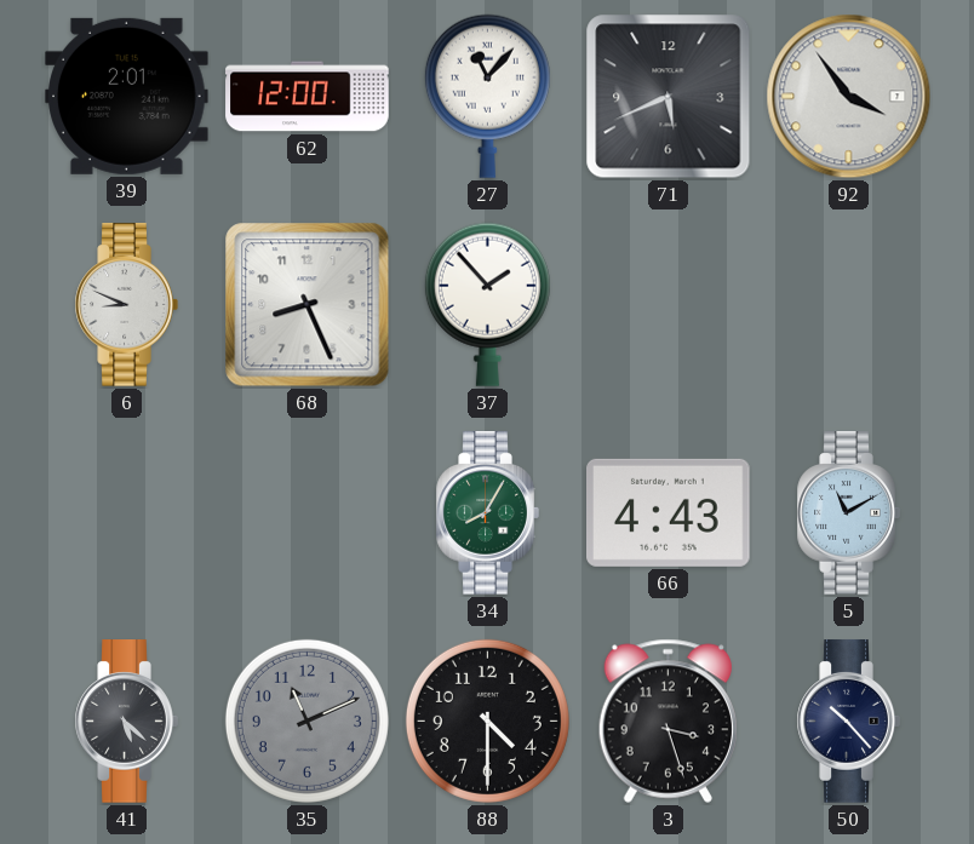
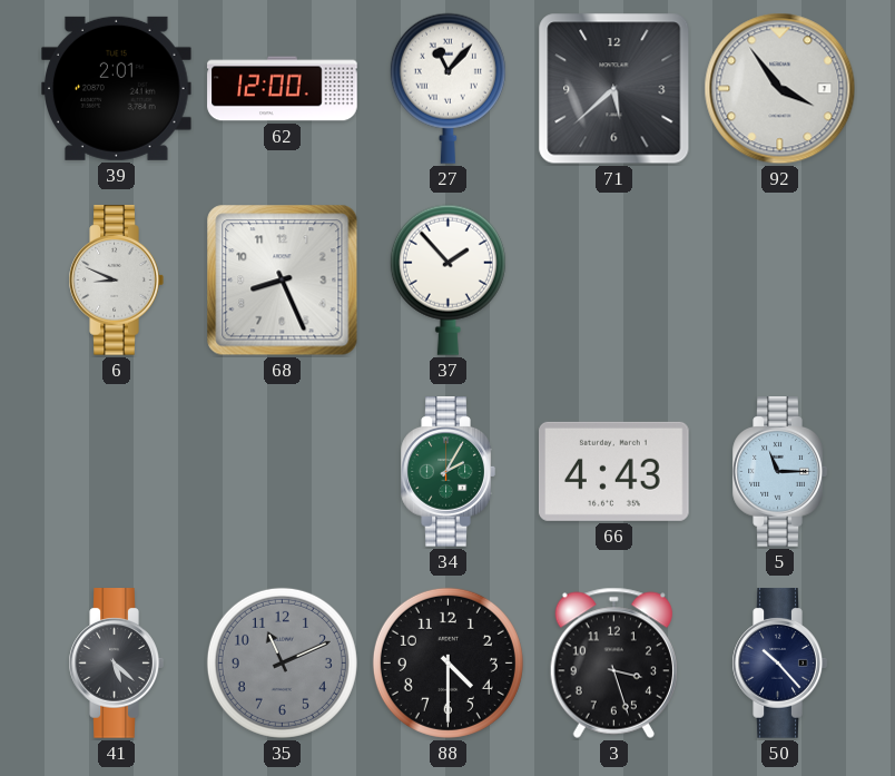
71: 5:41 -> 5:38
34: 8:05 -> 2:05
5: 11:10 -> 11:15
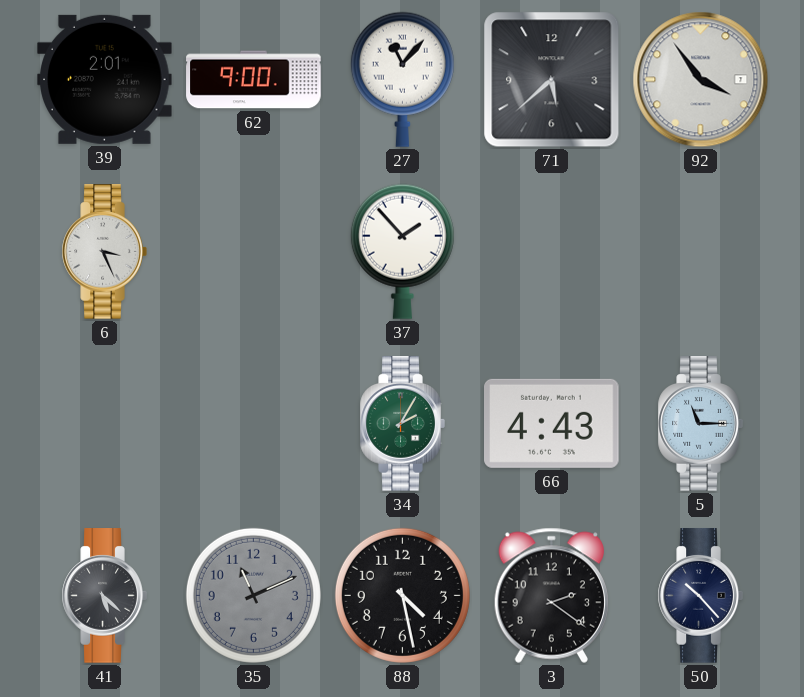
62: 12:00 -> 9:00
6: 8:49 -> 3:26
68: 8:26 -> none
88: 4:30 -> 4:28
3: 3:27 -> 2:21
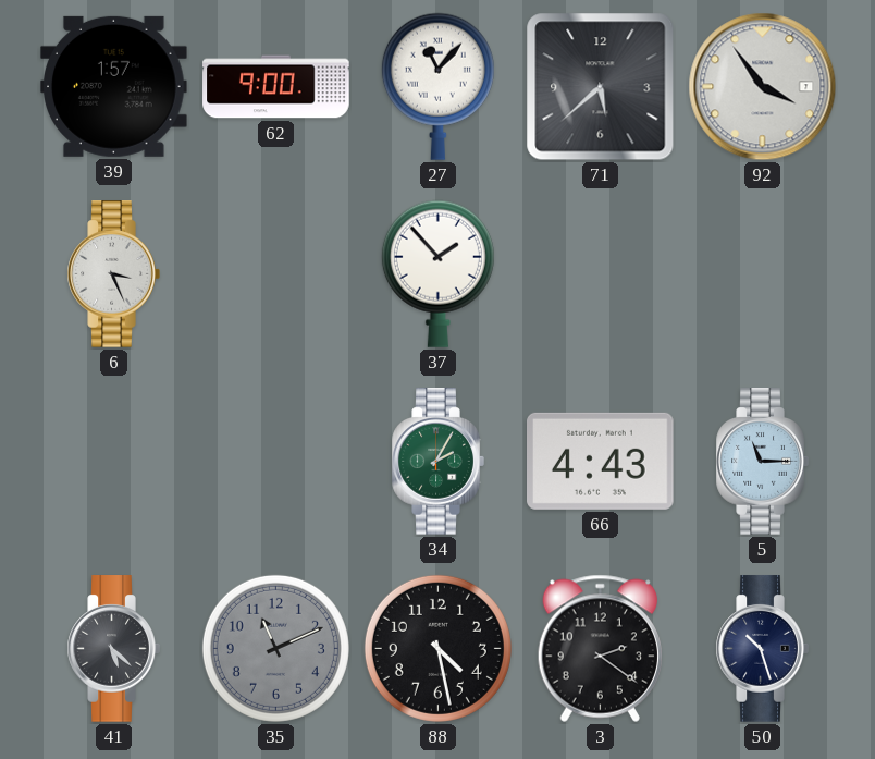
39: 2:01 -> 1:57
50: 10:23 -> 10:27
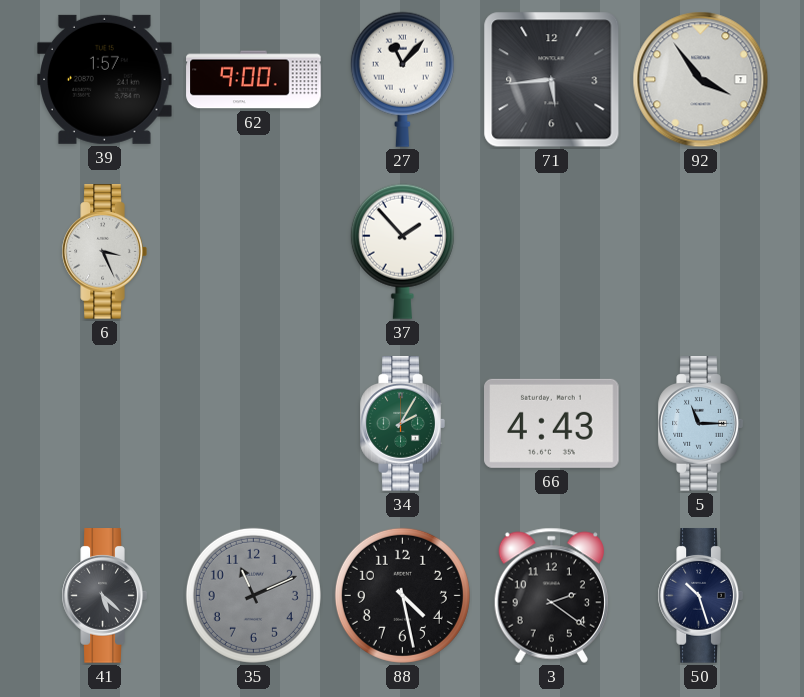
71: 5:38 -> 5:44
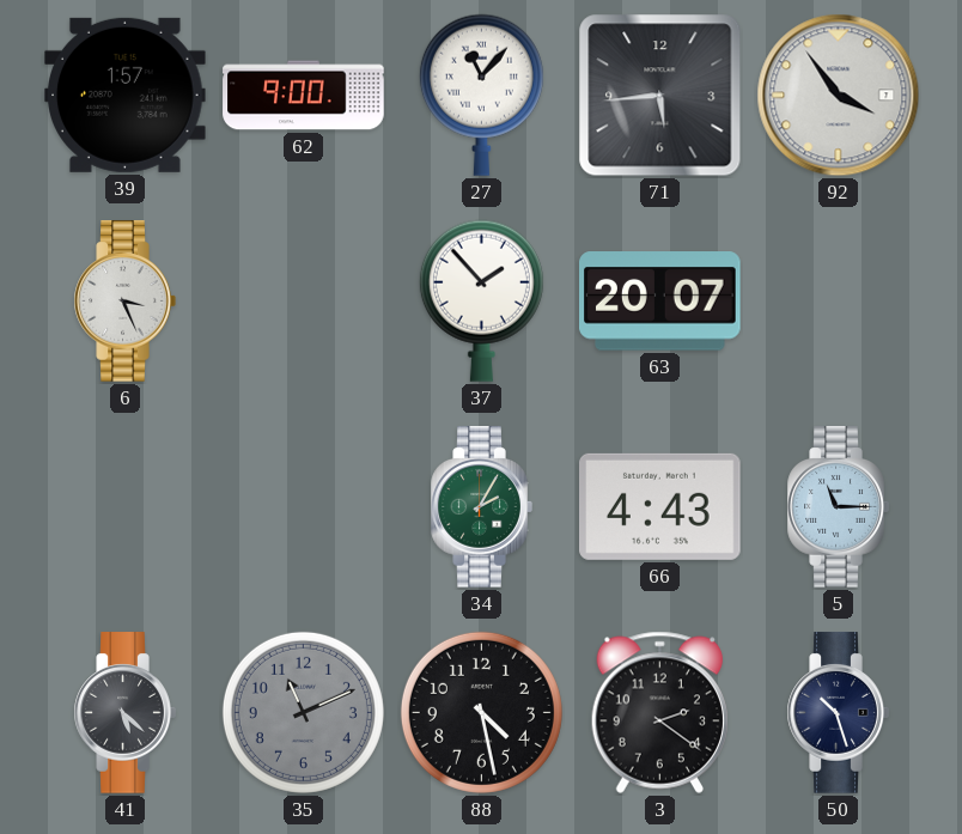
63: none -> 20:07
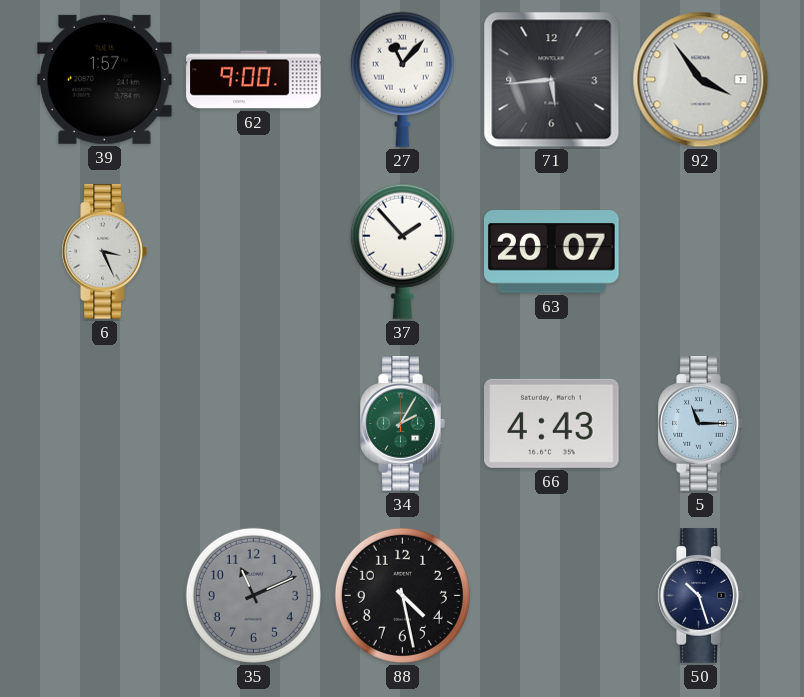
41: 5:22 -> none
3: 2:21 -> none
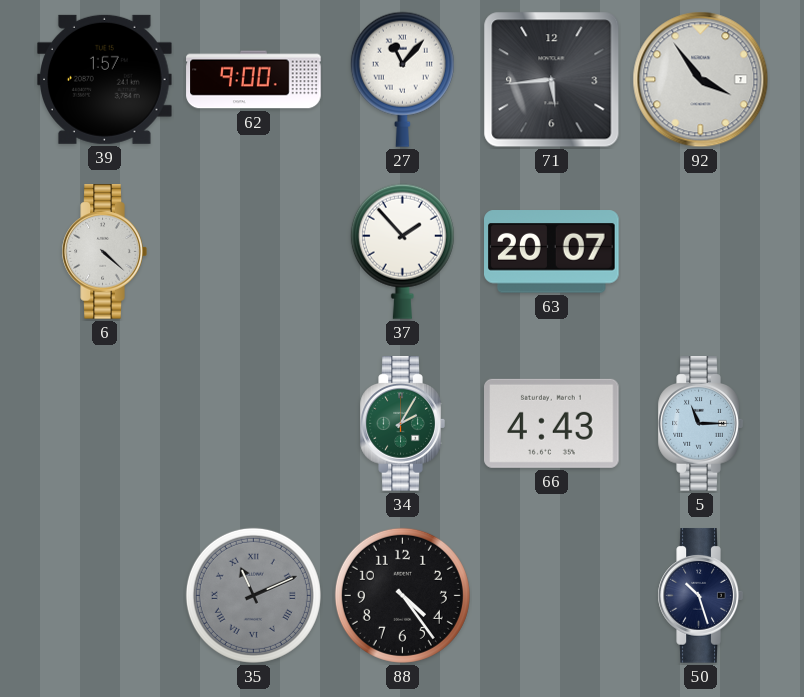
6: 3:26 -> 4:22
35 numerals: Arabic -> Roman
88: 4:28 -> 4:24
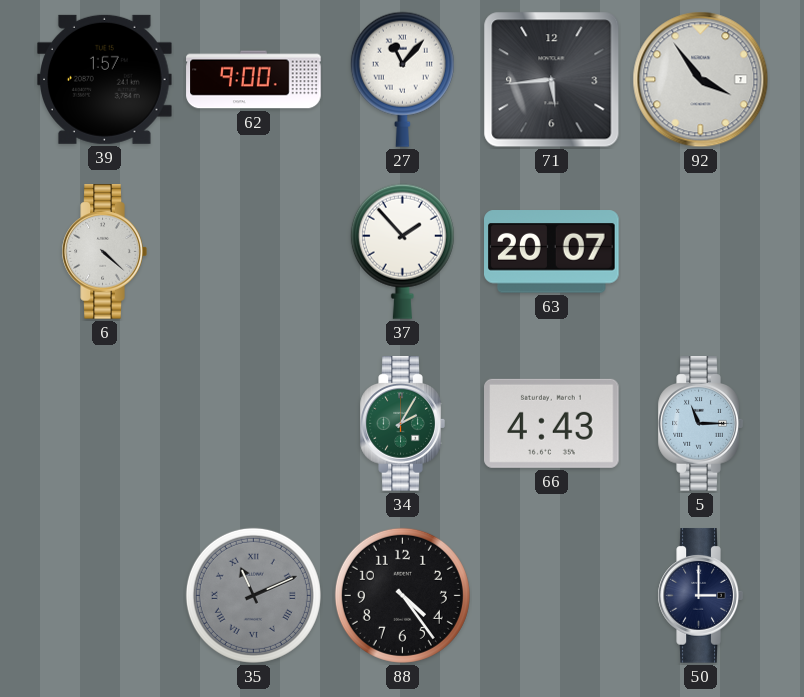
50: 10:27 -> 3:00
